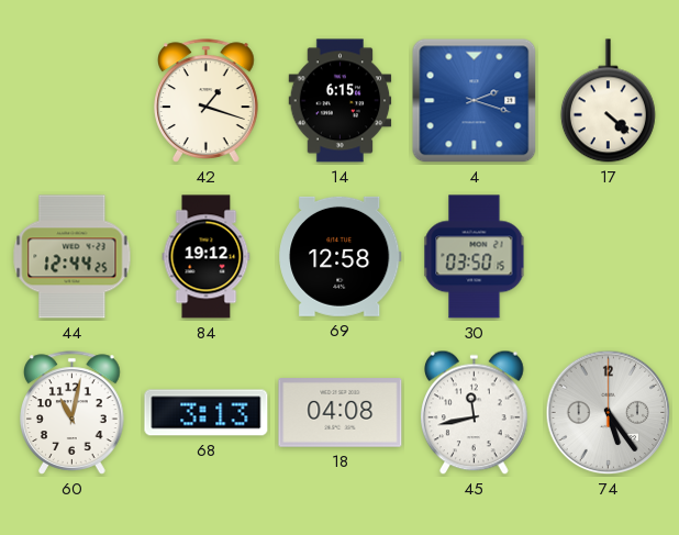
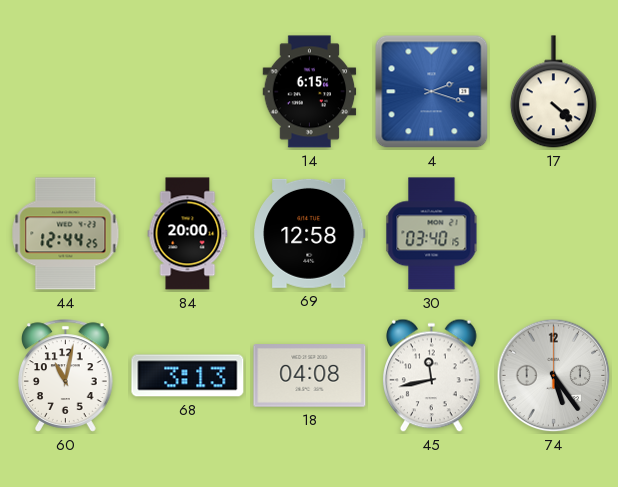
42: 1:18 -> none
84: 19:12 -> 20:00
30: 03:50 -> 03:40
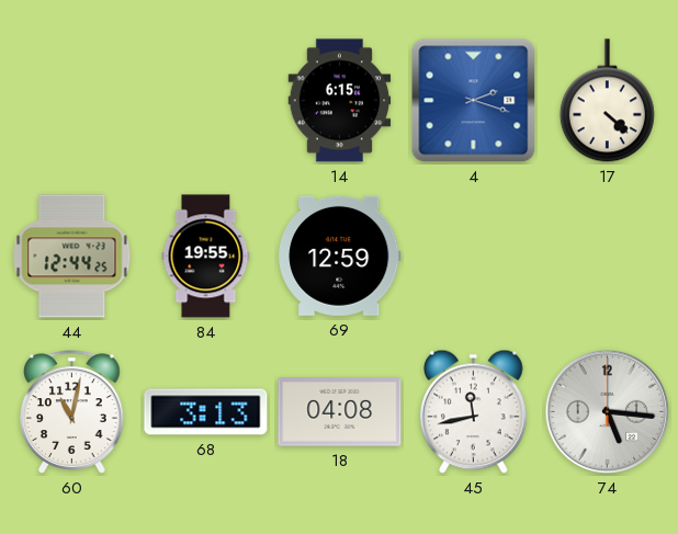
84: 20:00 -> 19:55
69: 12:58 -> 12:59
30: 03:40 -> none
74: 5:24 -> 5:16
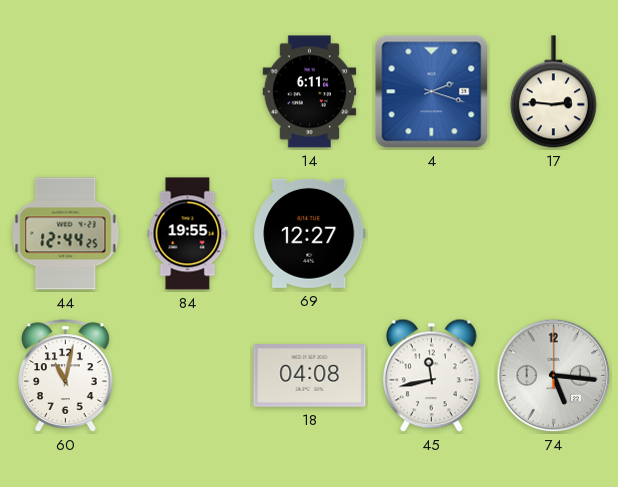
14: 6:15 -> 6:11
17: 4:22 -> 2:46
69: 12:59 -> 12:27
68: 3:13 -> none
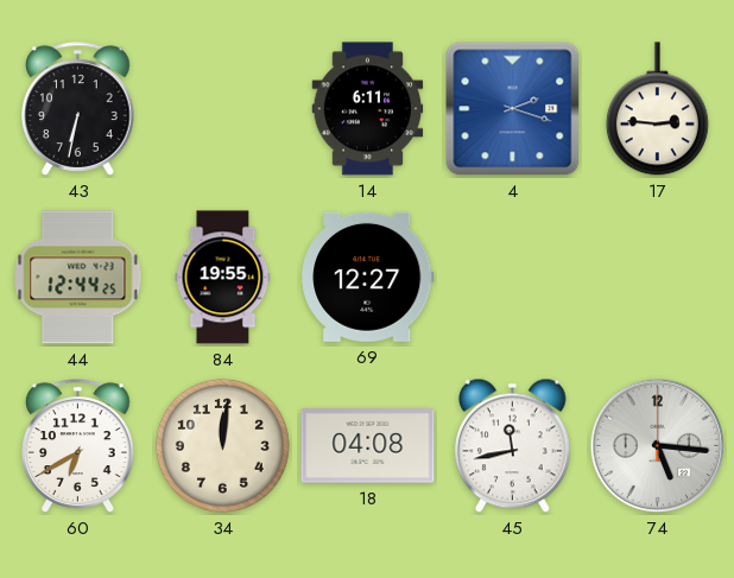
43: none -> 6:32
60: 11:02 -> 6:40
34: none -> 12:01
